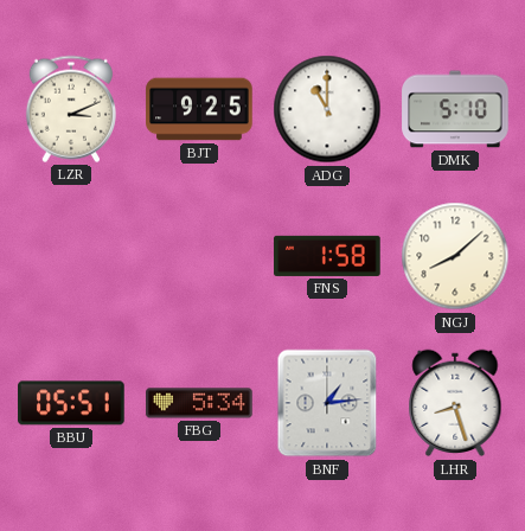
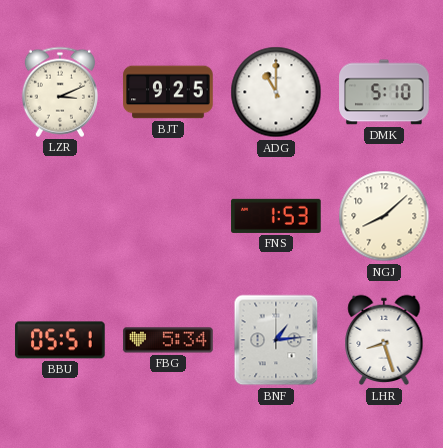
FNS: 1:58 -> 1:53
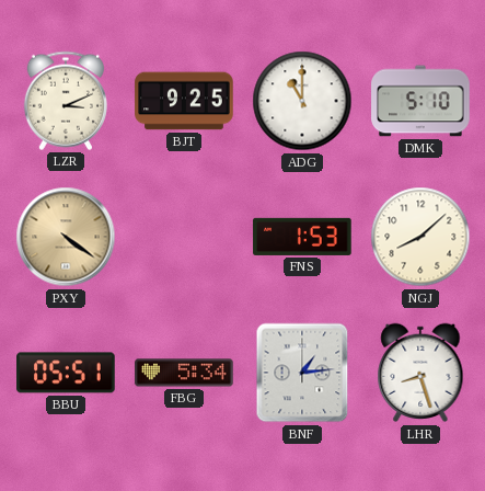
PXY: none -> 4:21
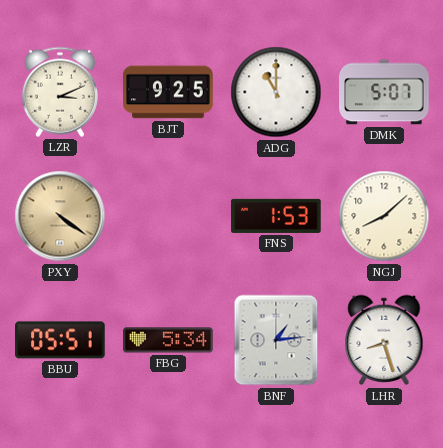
DMK: 5:10 -> 5:07
